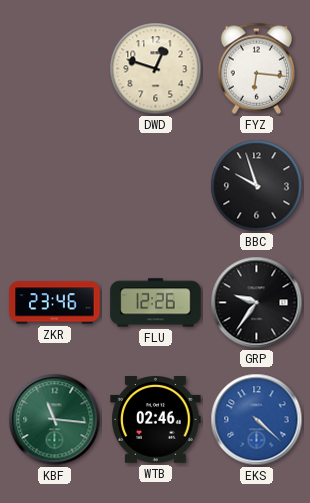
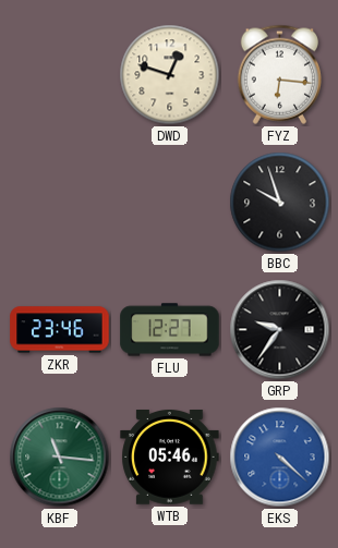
FLU: 12:26 -> 12:27
WTB: 02:46 -> 05:46
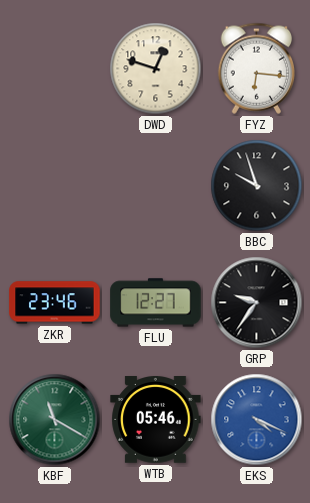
KBF: 11:16 -> 11:20
EKS: 4:22 -> 4:19
